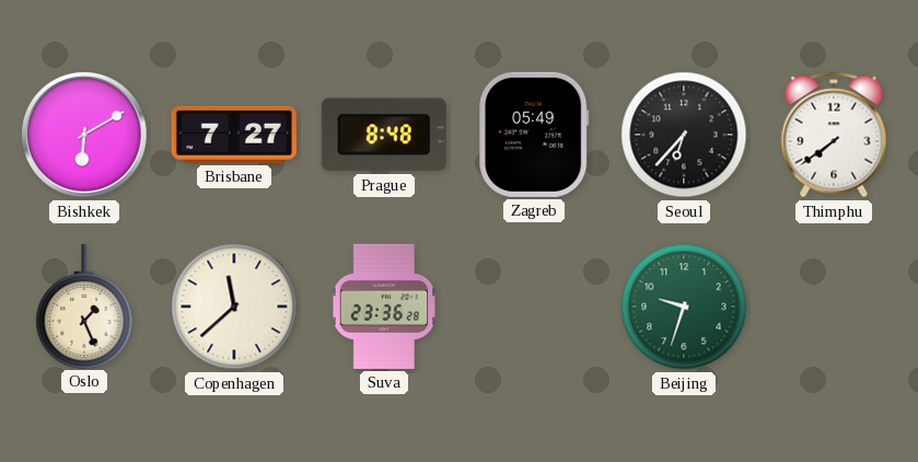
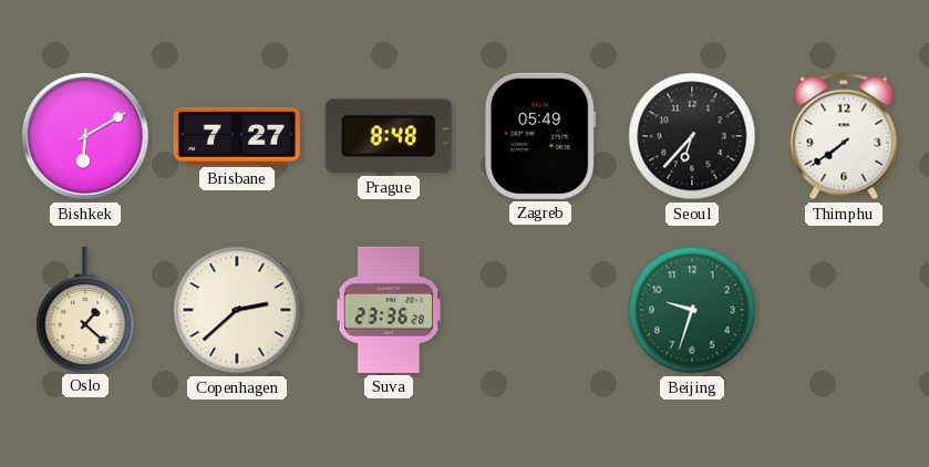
Oslo: 1:26 -> 1:22
Copenhagen: 11:38 -> 2:38
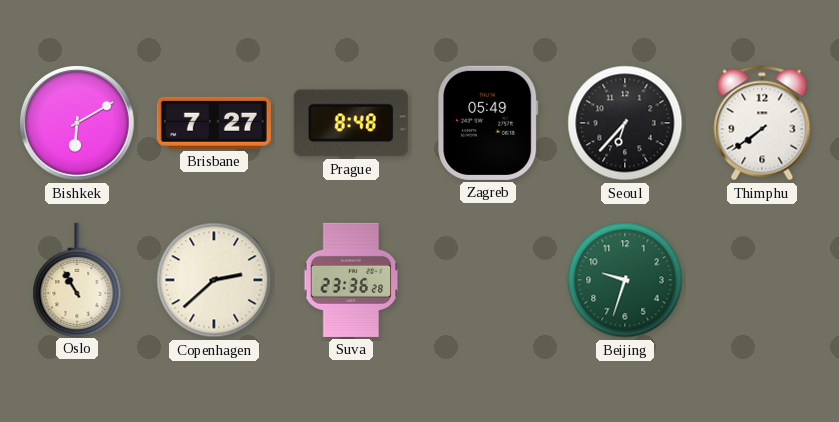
Oslo: 1:22 -> 10:55
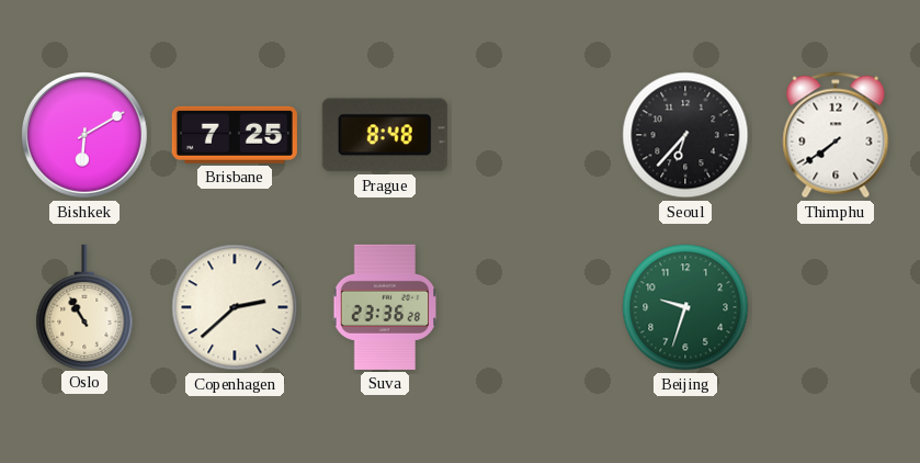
Brisbane: 7:27 -> 7:25
Zagreb: 05:49 -> none
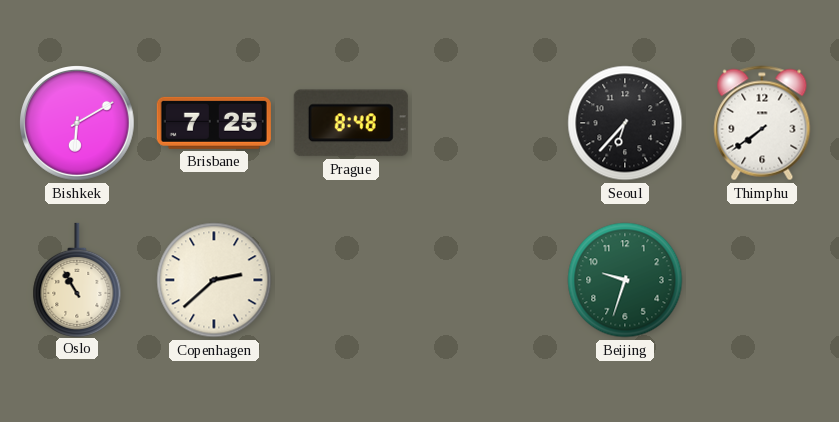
Suva: 23:36 -> none
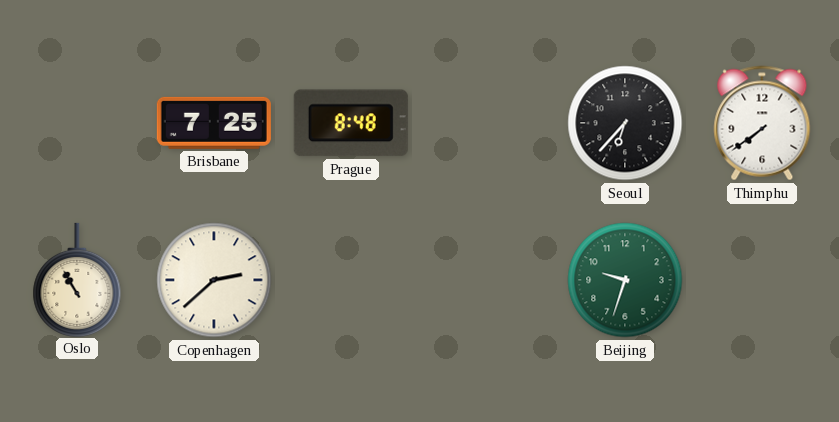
Bishkek: 6:10 -> none
